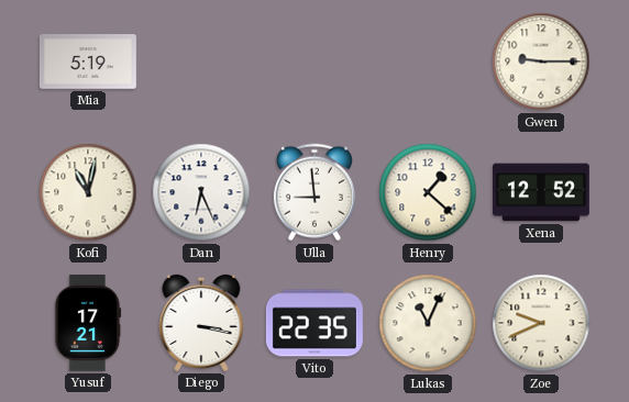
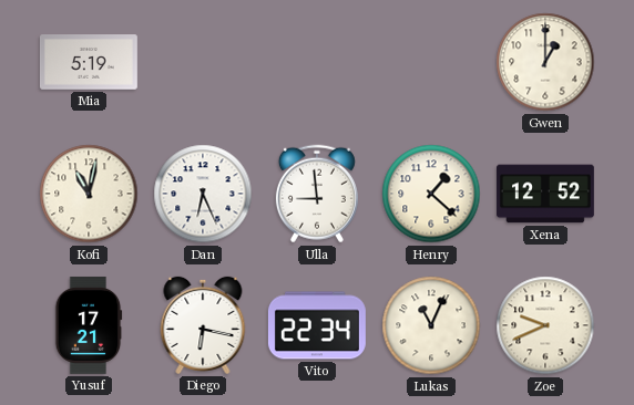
Gwen: 9:15 -> 1:00
Diego: 3:17 -> 6:17
Vito: 22:35 -> 22:34
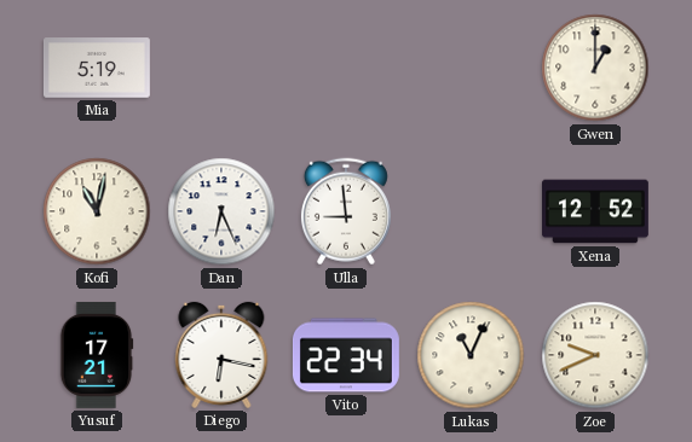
Henry: 1:22 -> none
